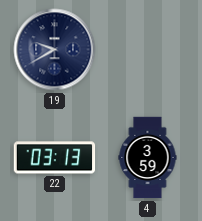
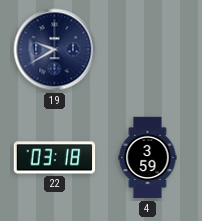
22: 03:13 -> 03:18
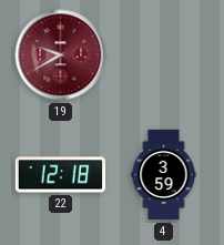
19 dial: navy -> burgundy
22: 03:18 -> 12:18
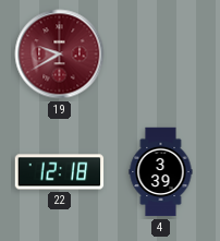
4: 3:59 -> 3:39
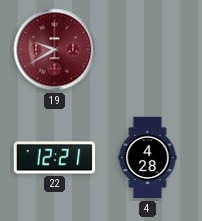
22: 12:18 -> 12:21
4: 3:39 -> 4:28
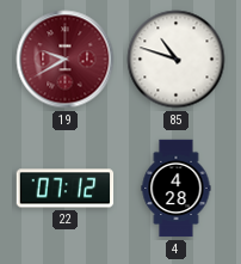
85: none -> 10:48
22: 12:21 -> 07:12
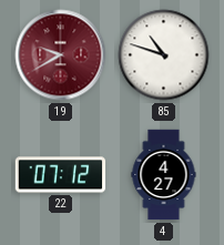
4: 4:28 -> 4:27
